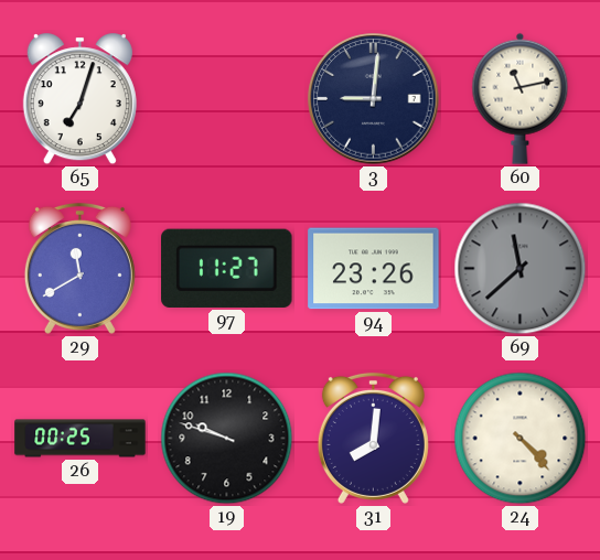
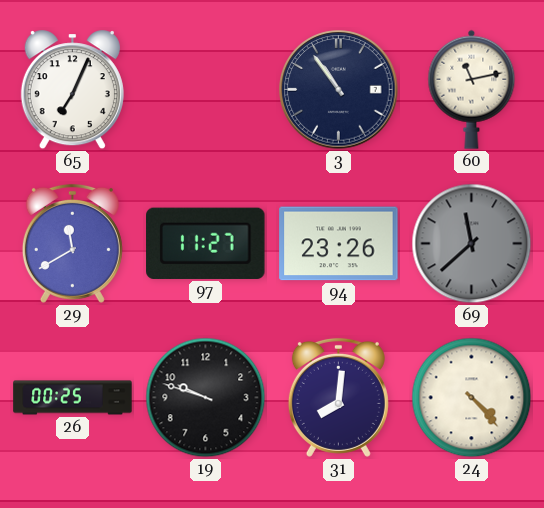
65: 7:03 -> 7:04
3: 9:01 -> 10:54
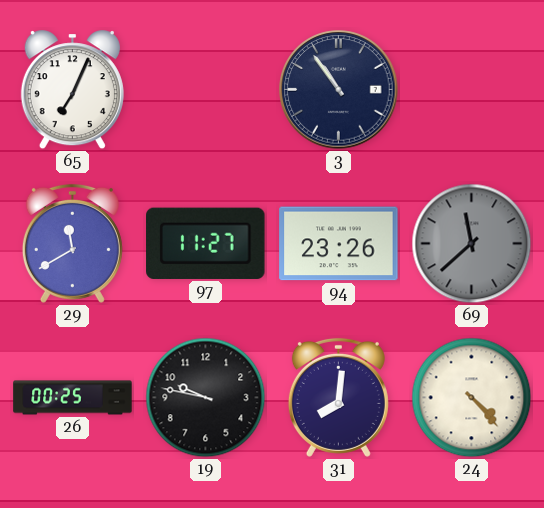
60: 11:13 -> none
19: 9:48 -> 9:47
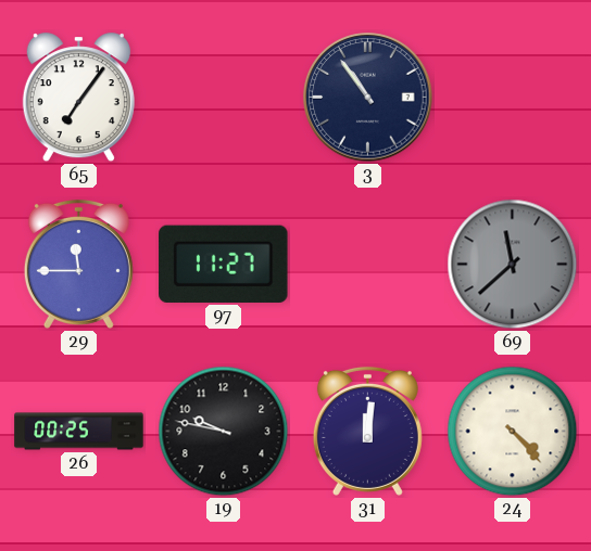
65: 7:04 -> 7:06
29: 11:40 -> 11:45
94: 23:26 -> none
31: 8:01 -> 12:01
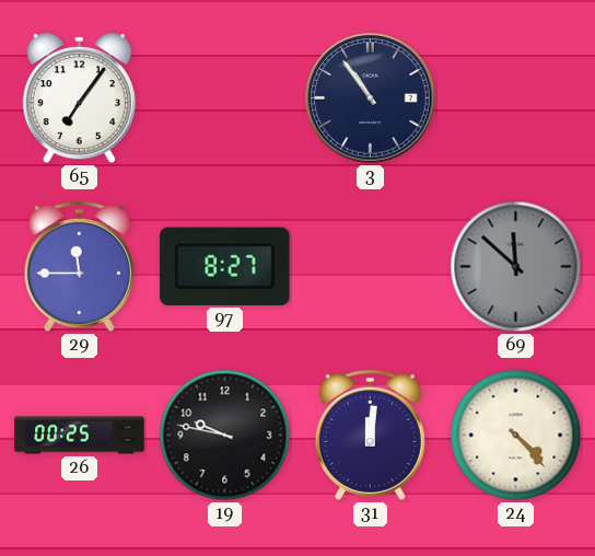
97: 11:27 -> 8:27
69: 11:38 -> 11:52
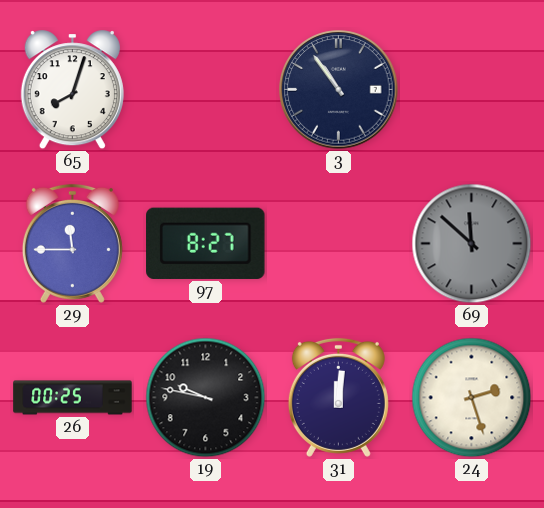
65: 7:06 -> 8:03
24: 4:23 -> 2:27
